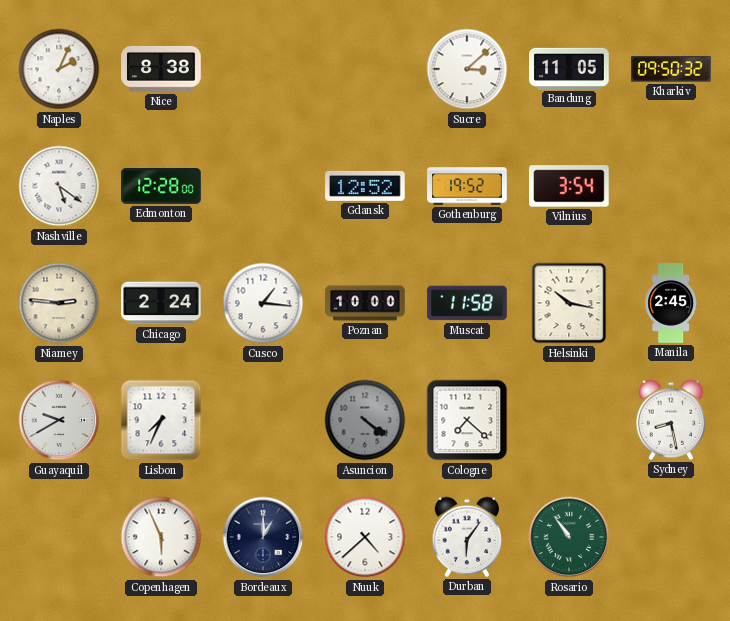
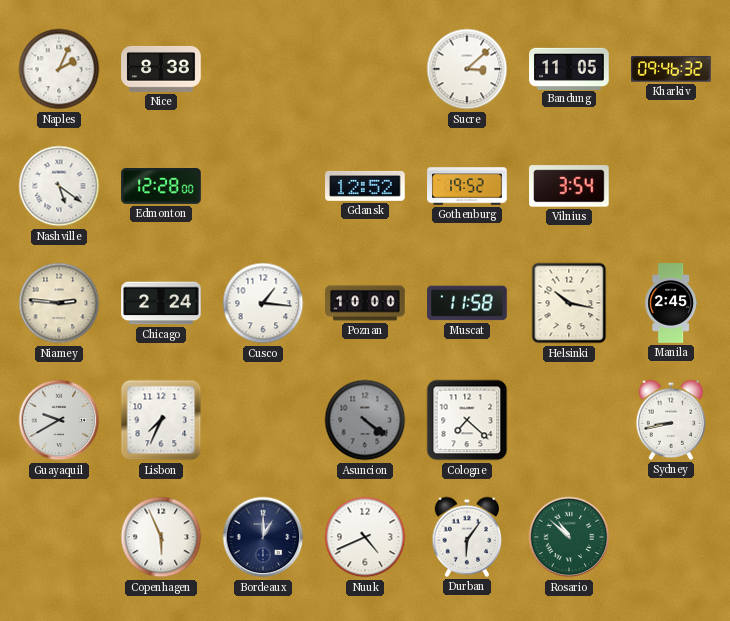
Kharkiv: 09:50 -> 09:46
Sydney: 8:28 -> 8:43
Nuuk: 4:38 -> 4:41
Rosario: 10:54 -> 10:52
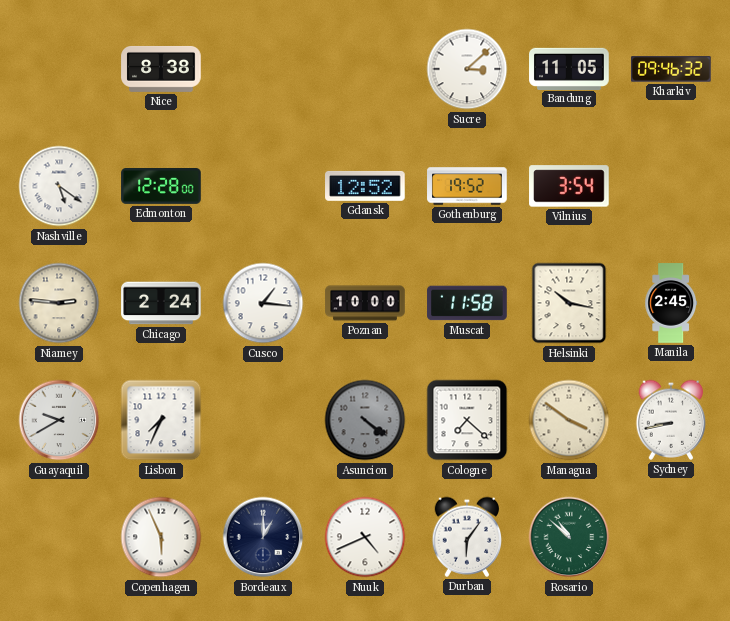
Naples: 2:04 -> none
Managua: none -> 3:51
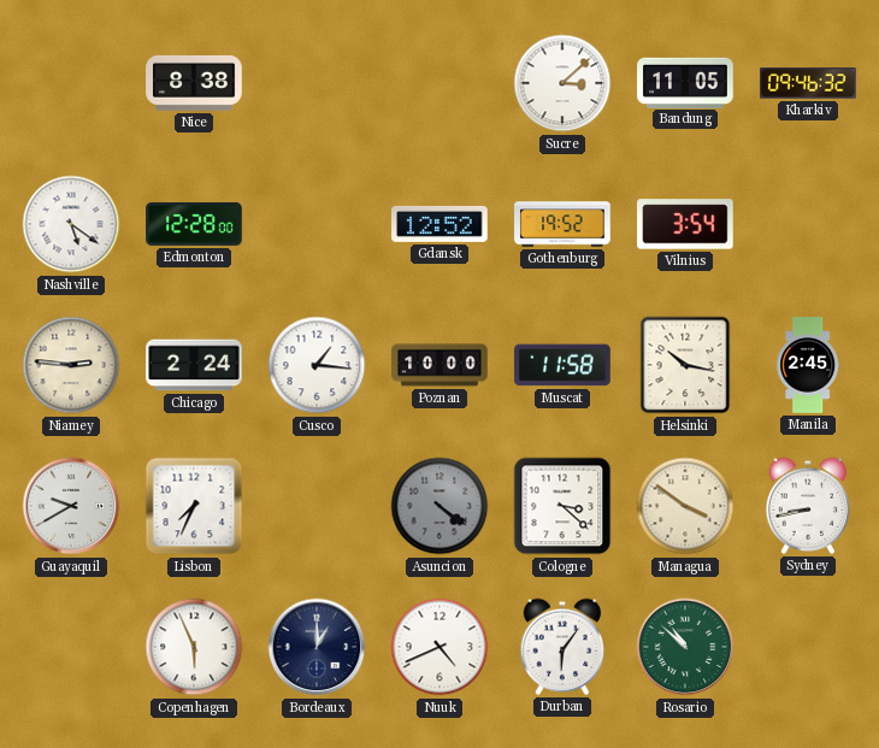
Cologne: 7:22 -> 3:22
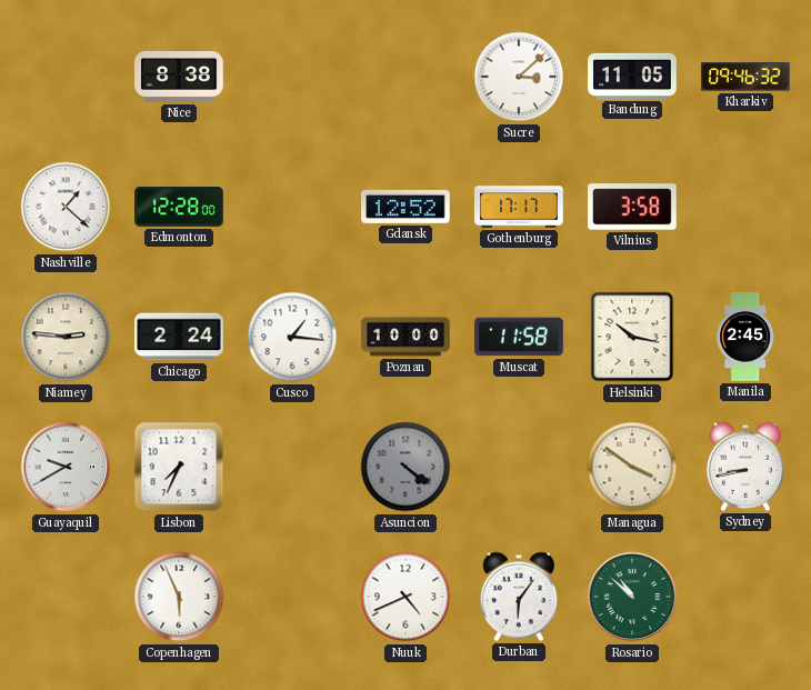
Nashville: 5:21 -> 1:22
Gothenburg: 19:52 -> 17:17
Vilnius: 3:54 -> 3:58
Cologne: 3:22 -> none
Bordeaux: 1:00 -> none
